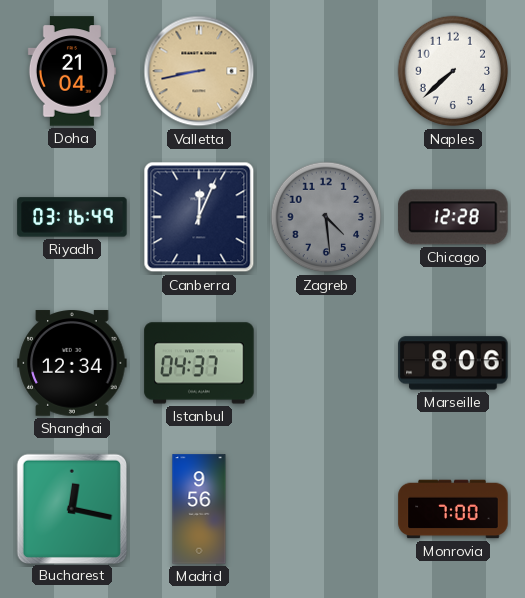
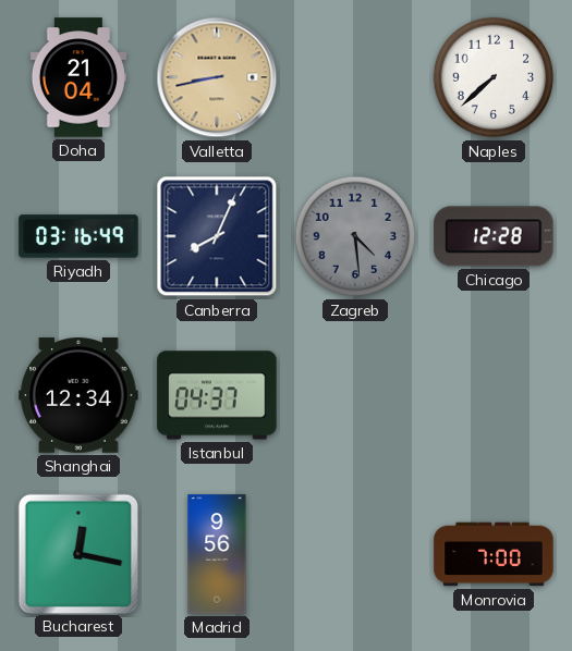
Canberra: 12:04 -> 8:04
Marseille: 8:06 -> none
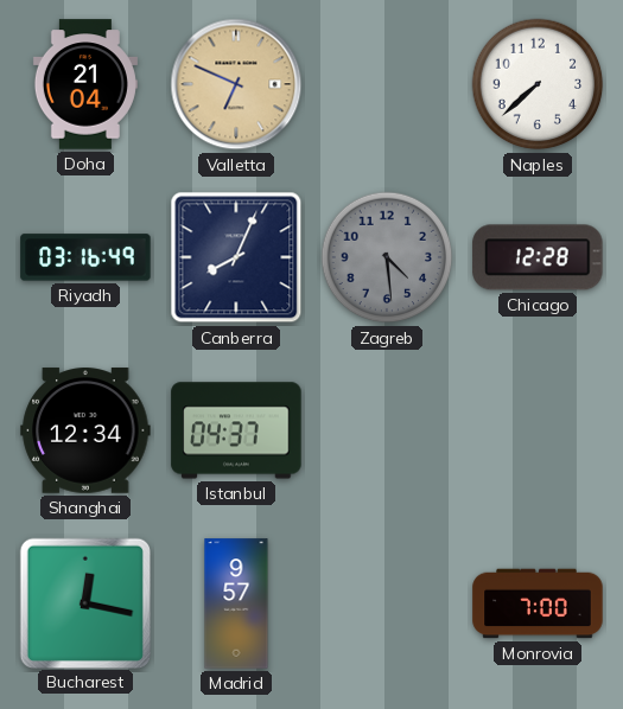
Valletta: 8:43 -> 6:49
Madrid: 9:56 -> 9:57
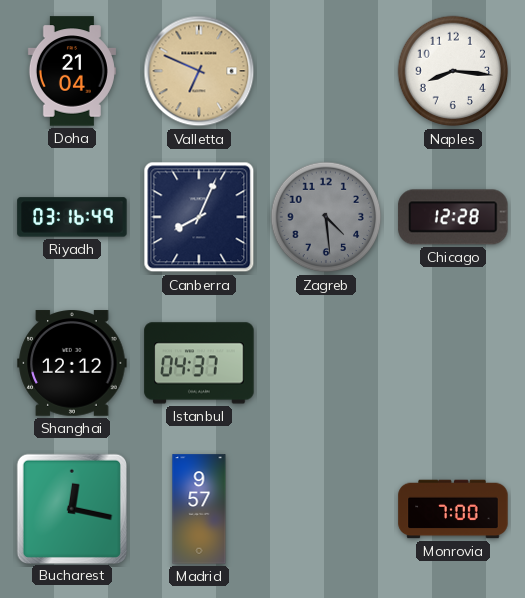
Naples: 7:38 -> 8:16
Shanghai: 12:34 -> 12:12
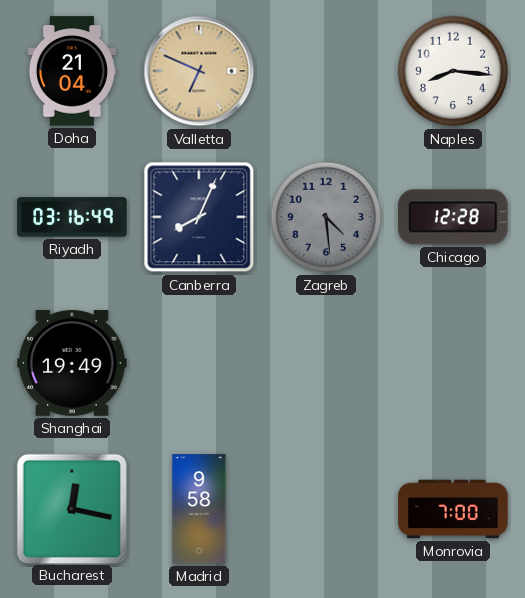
Shanghai: 12:12 -> 19:49
Istanbul: 04:37 -> none
Madrid: 9:57 -> 9:58
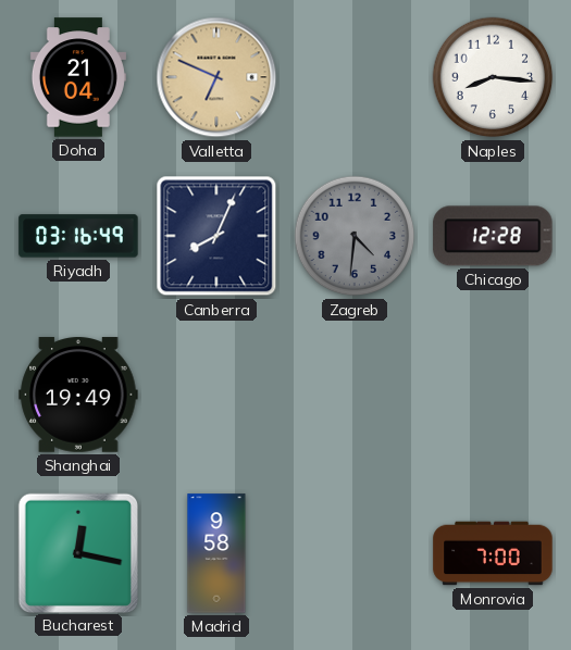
Zagreb: 4:29 -> 4:31
